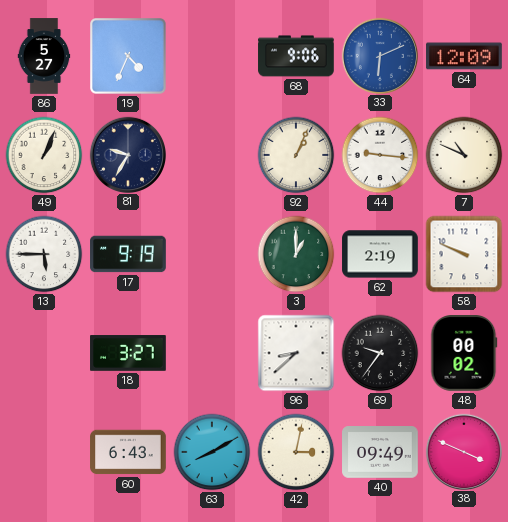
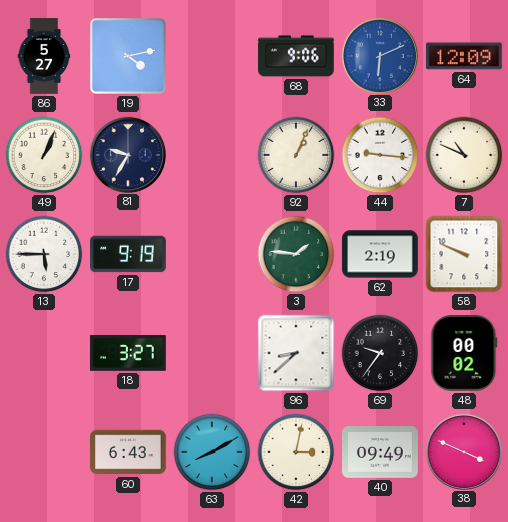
19: 4:34 -> 4:13
3: 1:00 -> 1:46
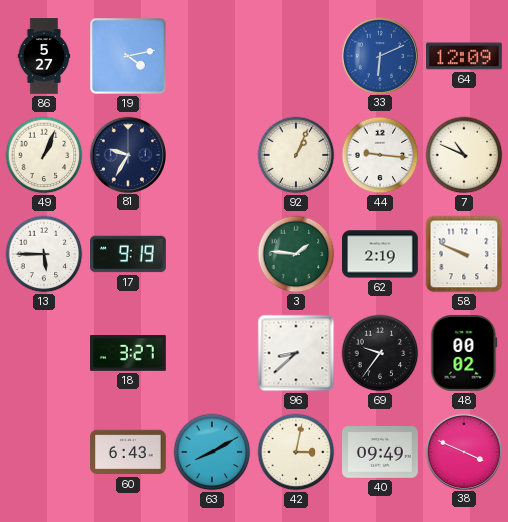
68: 9:06 -> none
